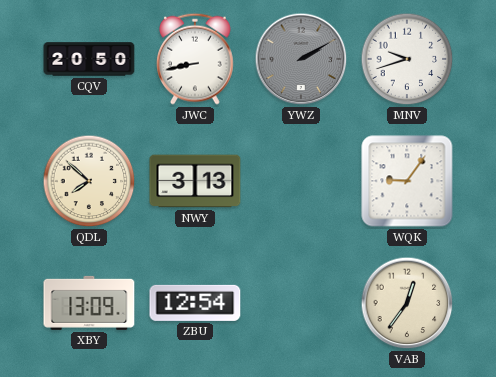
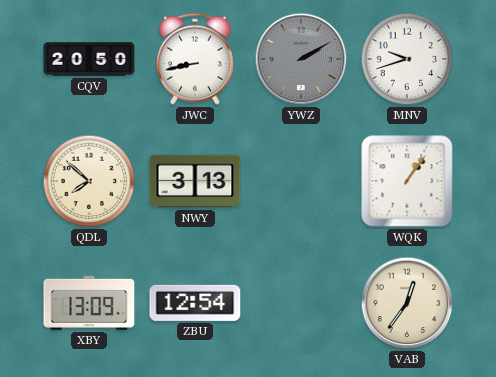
WQK: 9:06 -> 1:06
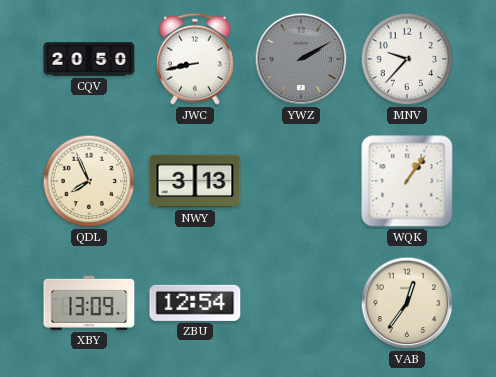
MNV: 9:42 -> 9:37
QDL: 7:52 -> 7:56
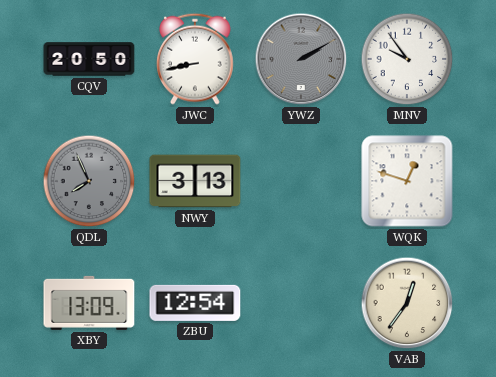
MNV: 9:37 -> 9:54
QDL dial: cream -> grey
WQK: 1:06 -> 12:48
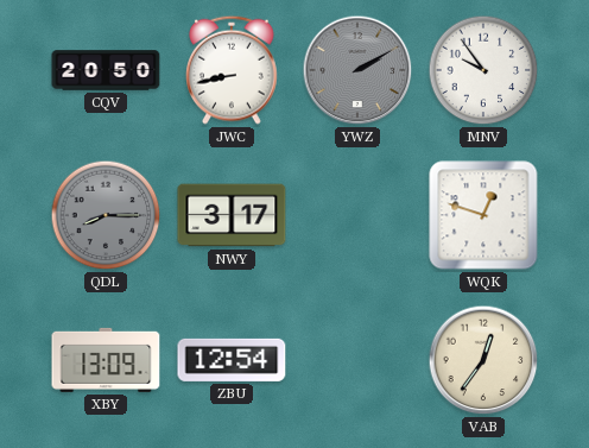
QDL: 7:56 -> 8:15
NWY: 3:13 -> 3:17
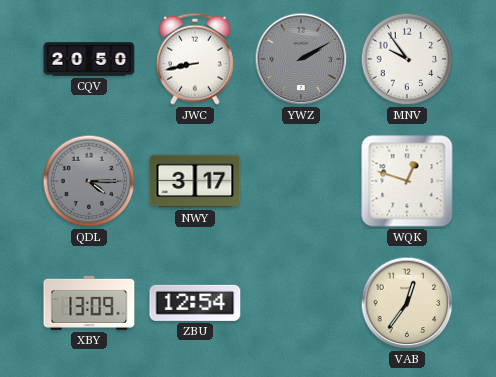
QDL: 8:15 -> 4:15
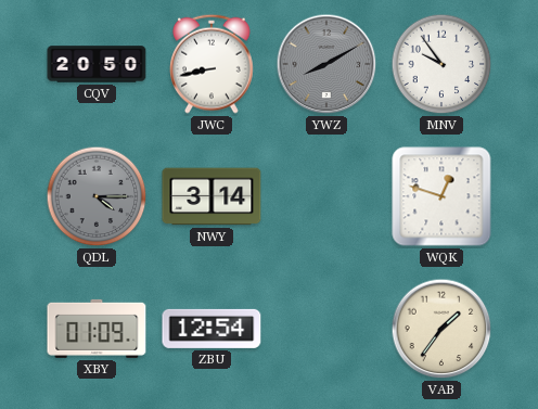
YWZ: 2:10 -> 8:10
NWY: 3:17 -> 3:14
XBY: 13:09 -> 01:09
VAB: 12:36 -> 1:36
